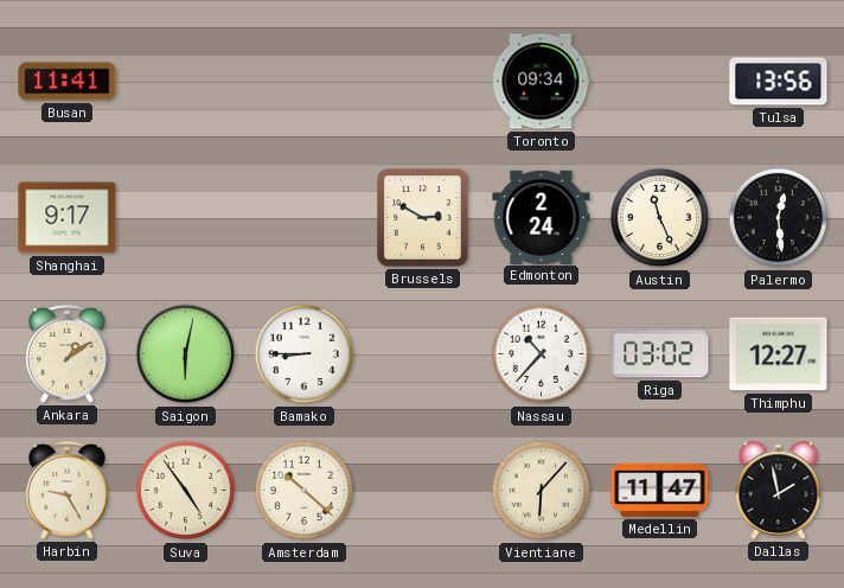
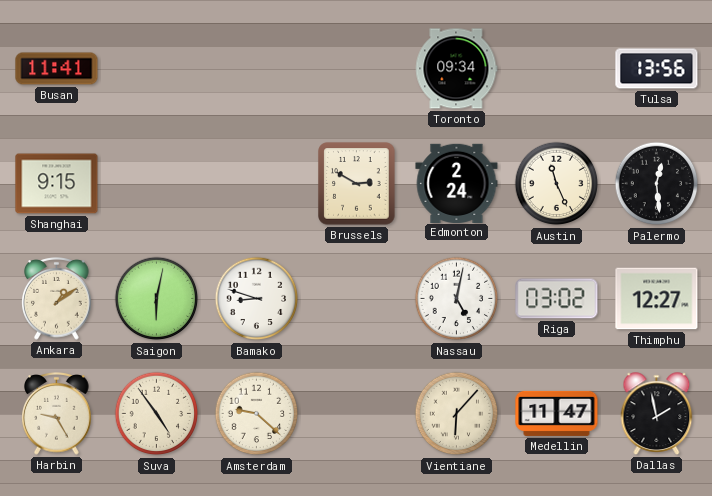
Shanghai: 9:17 -> 9:15
Bamako: 8:45 -> 8:48
Nassau: 10:37 -> 5:02
Amsterdam: 10:22 -> 9:22
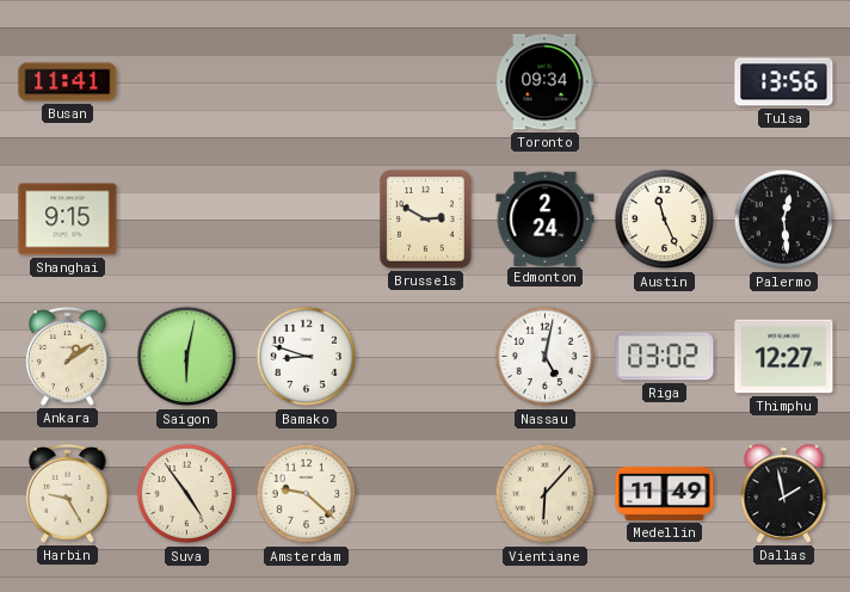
Medellin: 11:47 -> 11:49
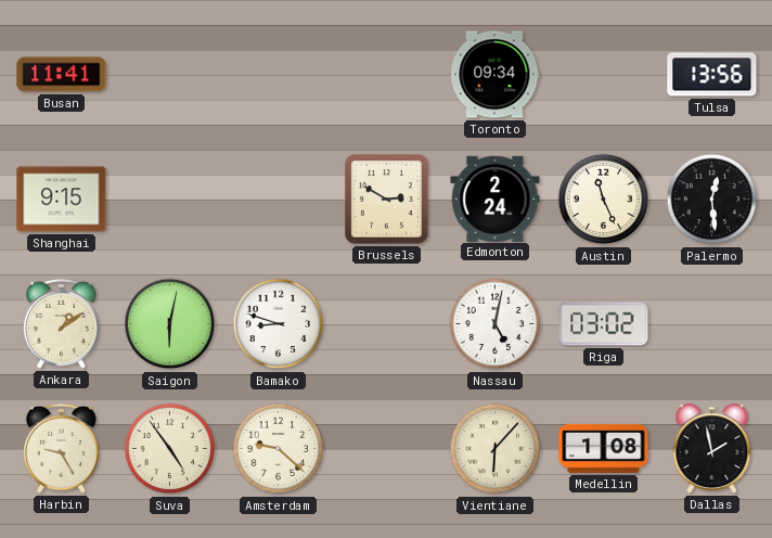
Thimphu: 12:27 -> none
Medellin: 11:49 -> 1:08
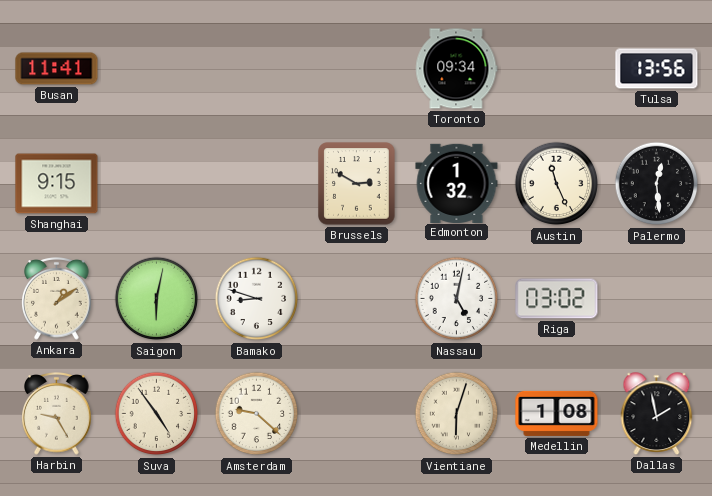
Edmonton: 2:24 -> 1:32
Vientiane: 6:07 -> 6:03
